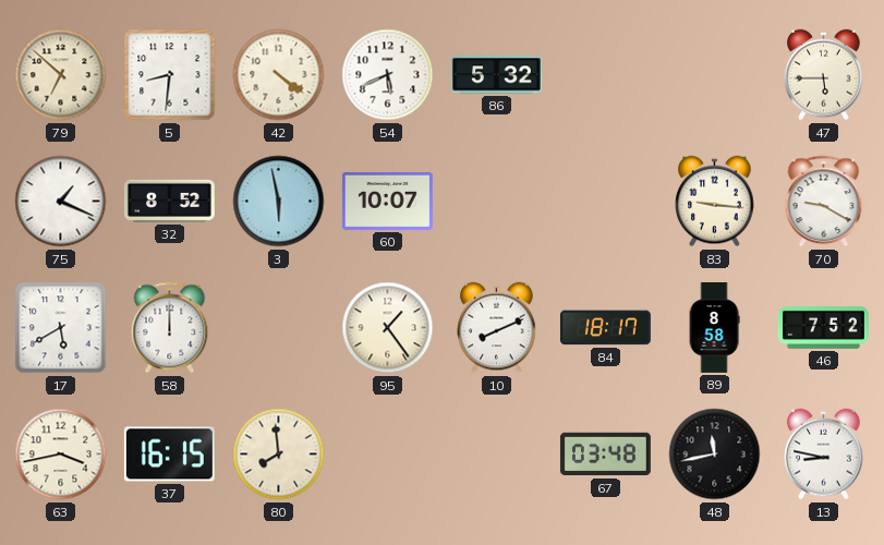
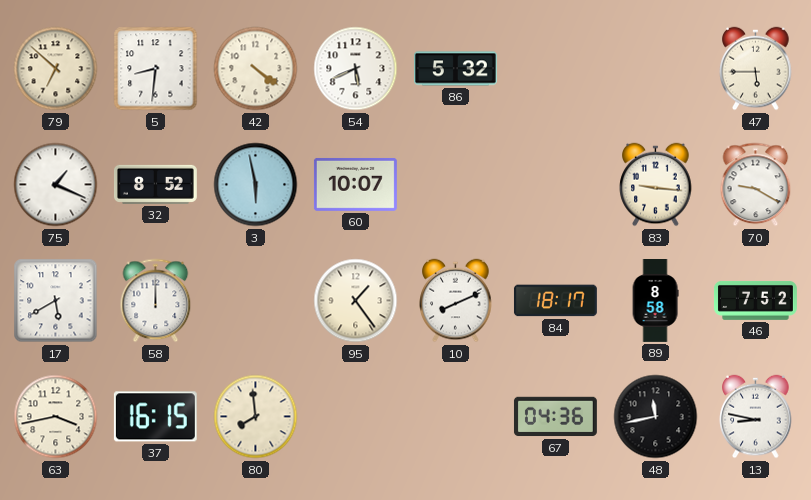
67: 03:48 -> 04:36
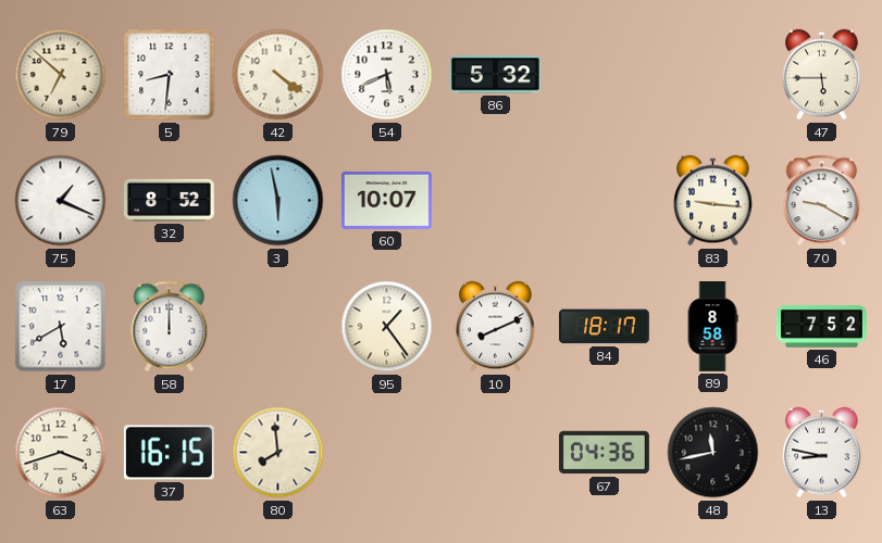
63: 3:43 -> 3:42
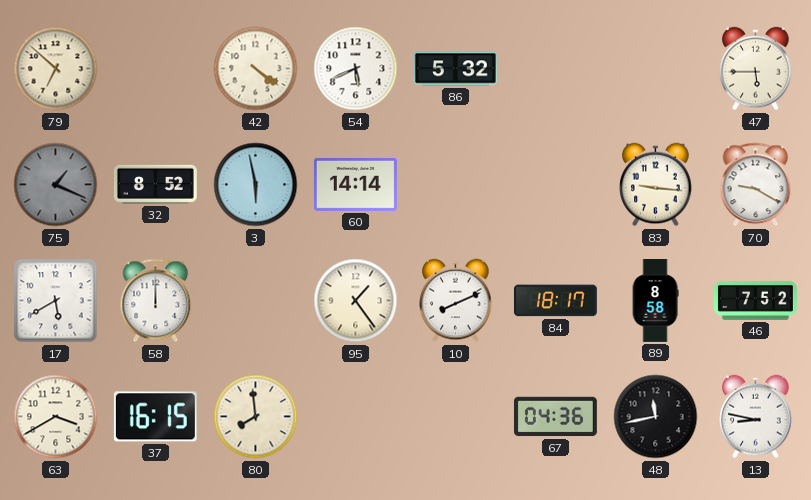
5: 8:31 -> none
75 dial: white -> grey
60: 10:07 -> 14:14
63: 3:42 -> 3:40
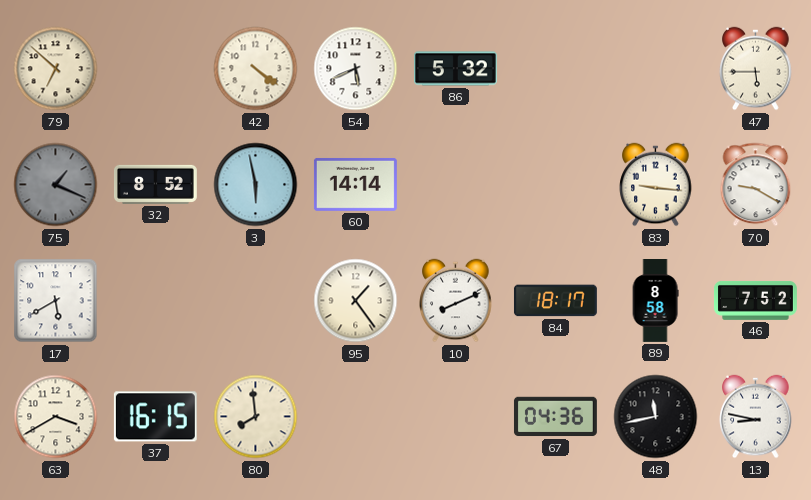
58: 12:00 -> none
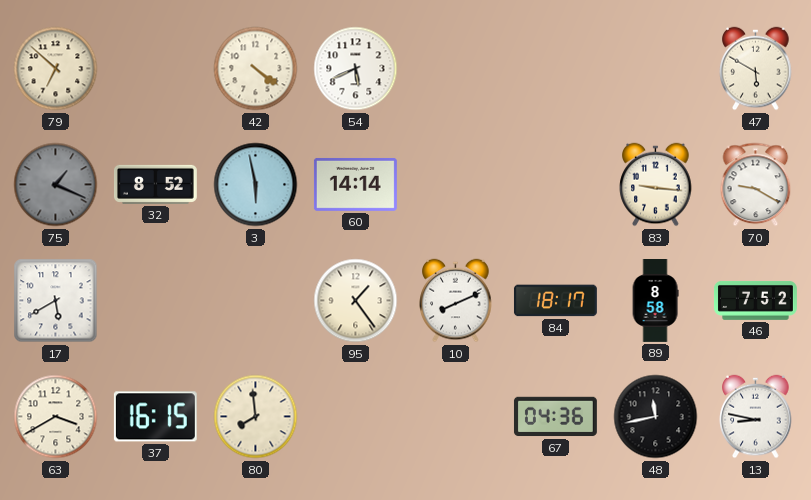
86: 5:32 -> none
47: 5:45 -> 5:50
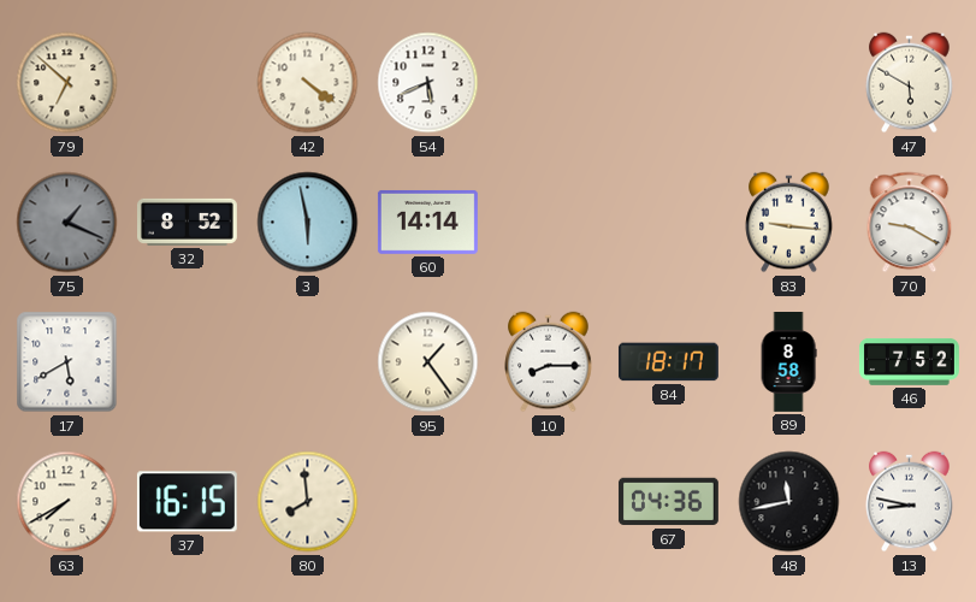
10: 8:11 -> 8:15
63: 3:40 -> 7:40
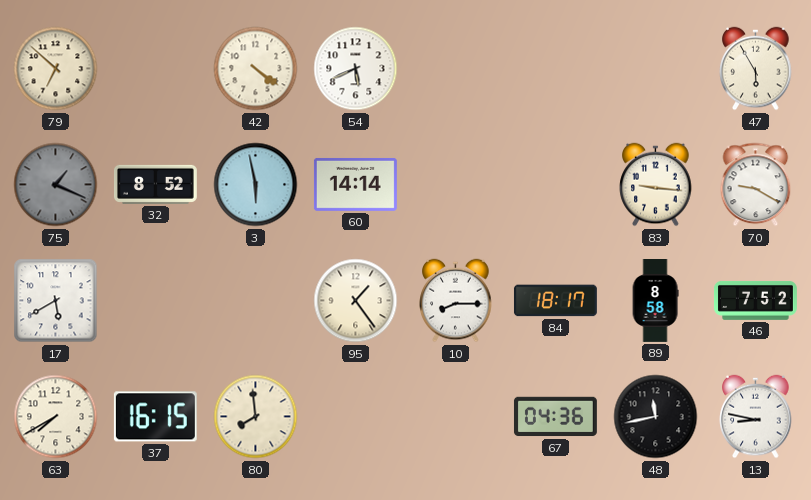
47: 5:50 -> 5:55
